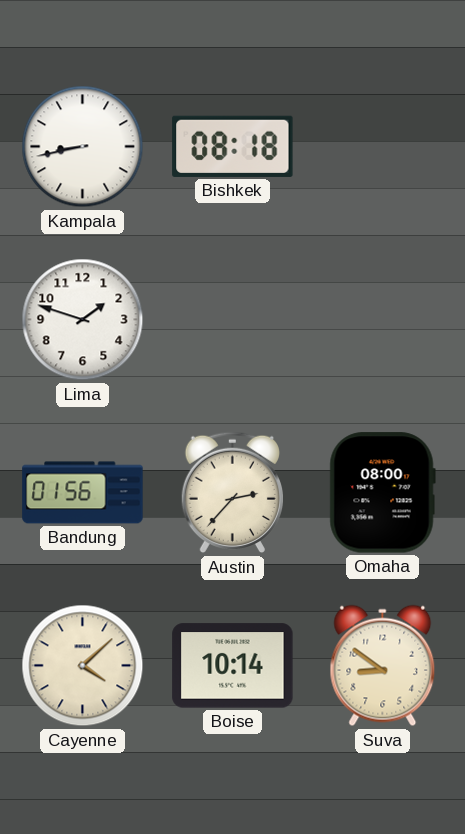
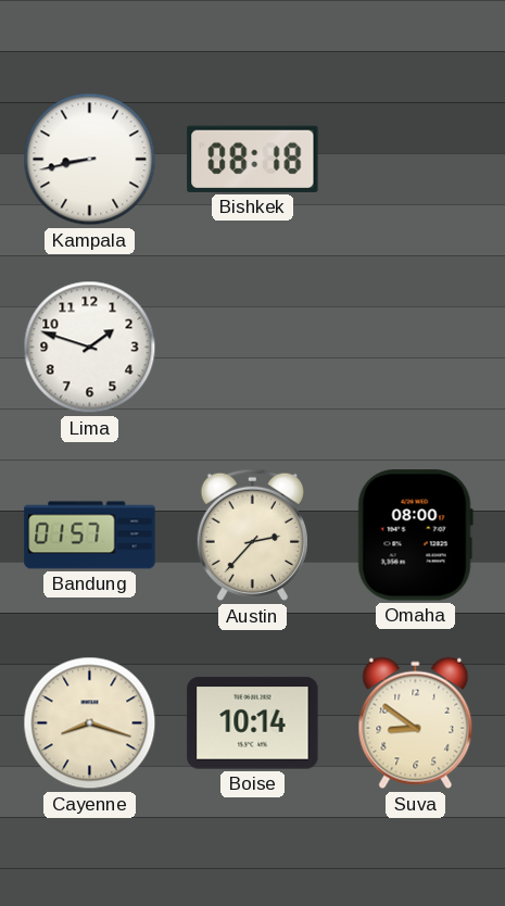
Bandung: 01:56 -> 01:57
Cayenne: 4:08 -> 8:18
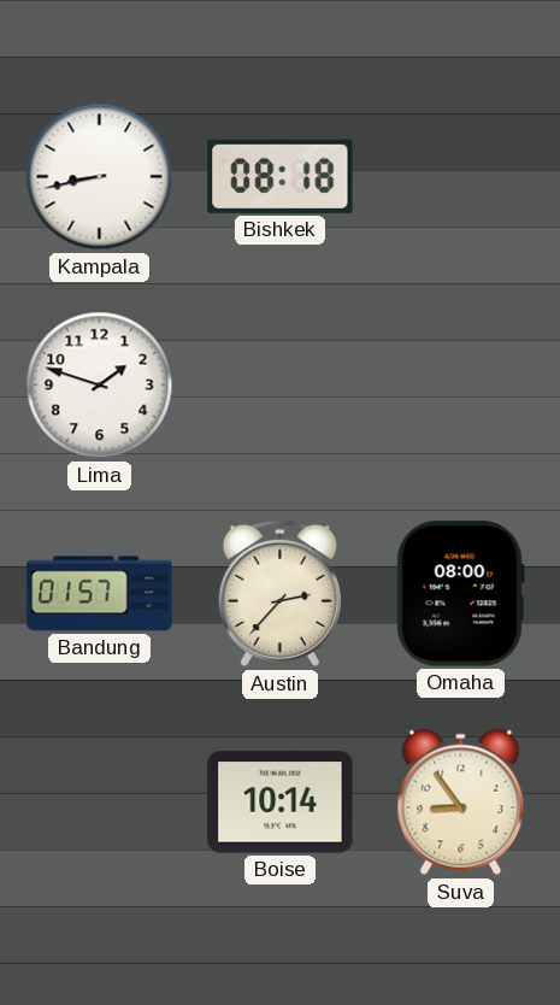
Cayenne: 8:18 -> none
Suva: 8:51 -> 8:54
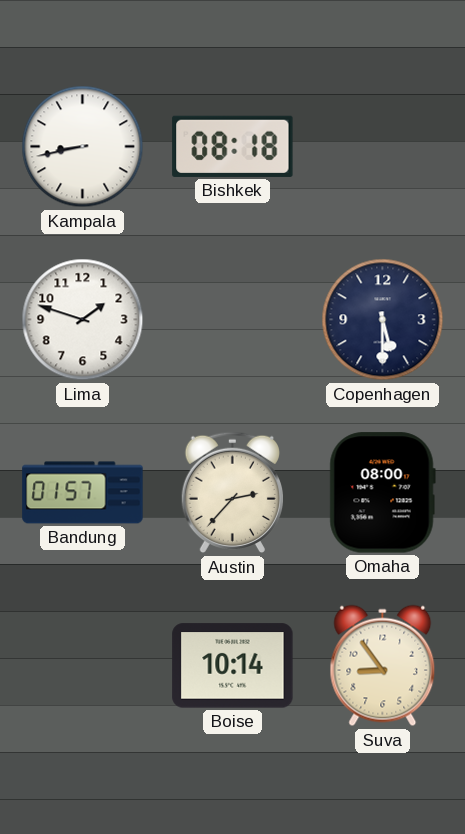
Copenhagen: none -> 5:30
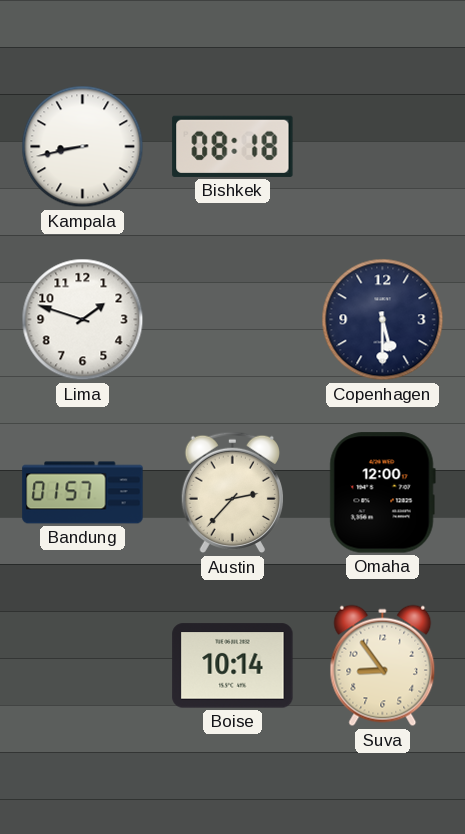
Omaha: 08:00 -> 12:00
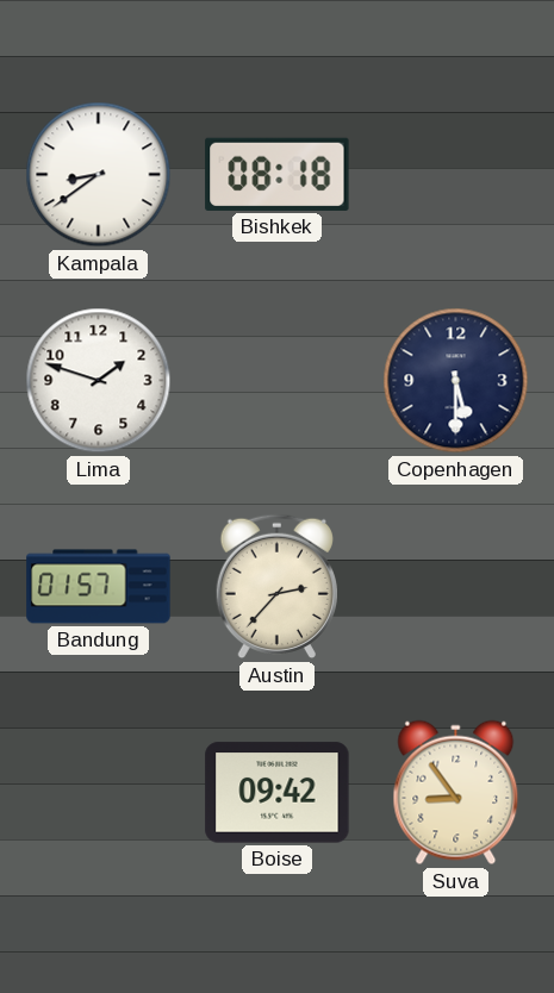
Kampala: 8:43 -> 8:39
Omaha: 12:00 -> none
Boise: 10:14 -> 09:42
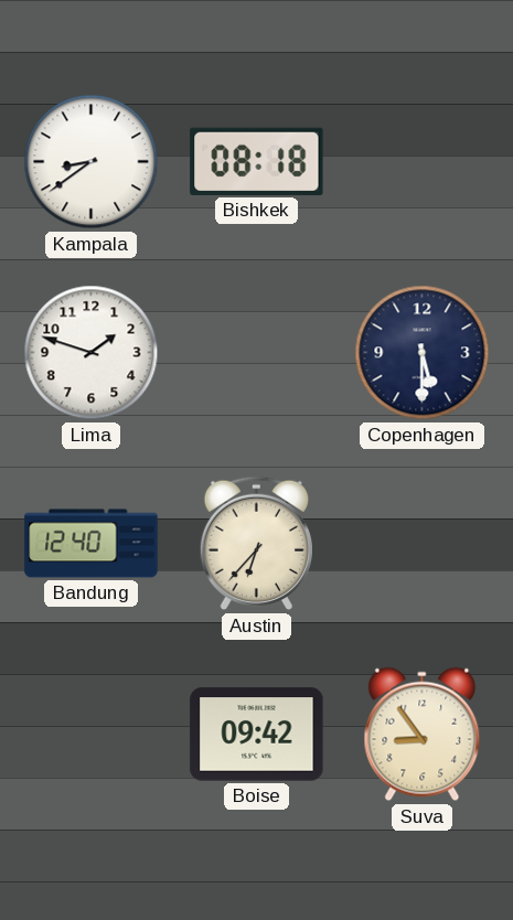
Bandung: 01:57 -> 12:40
Austin: 2:37 -> 6:37
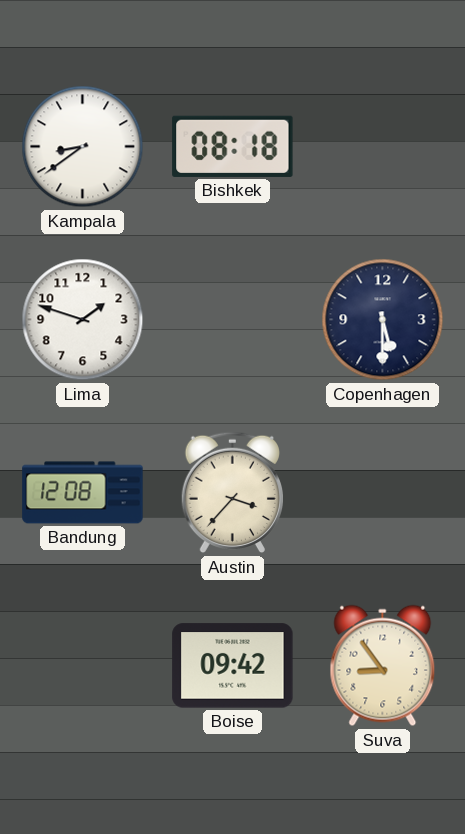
Bandung: 12:40 -> 12:08
Austin: 6:37 -> 3:37
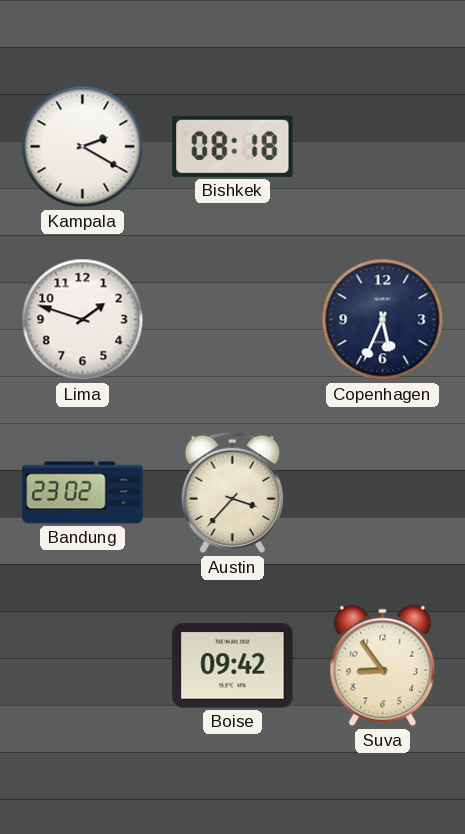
Kampala: 8:39 -> 2:20
Copenhagen: 5:30 -> 5:34
Bandung: 12:08 -> 23:02
